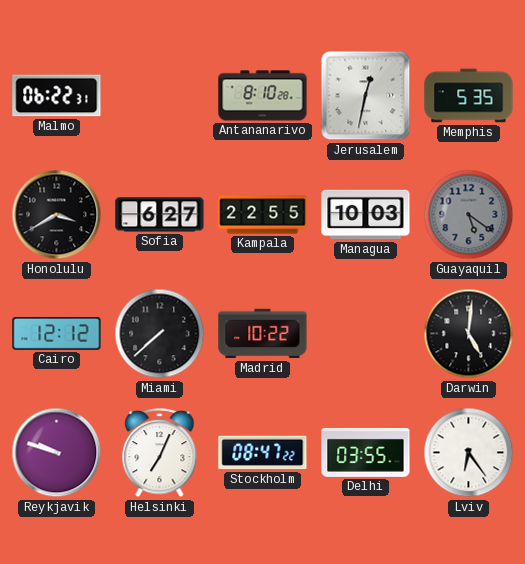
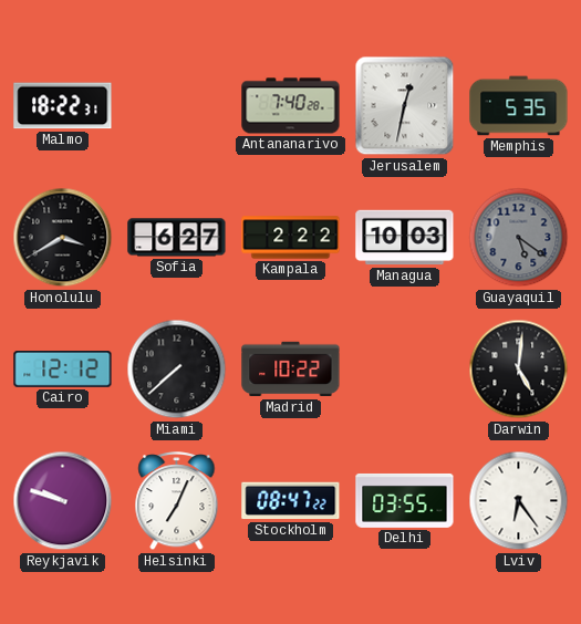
Malmo: 06:22 -> 18:22
Antananarivo: 8:10 -> 7:40
Kampala: 22:55 -> 2:22
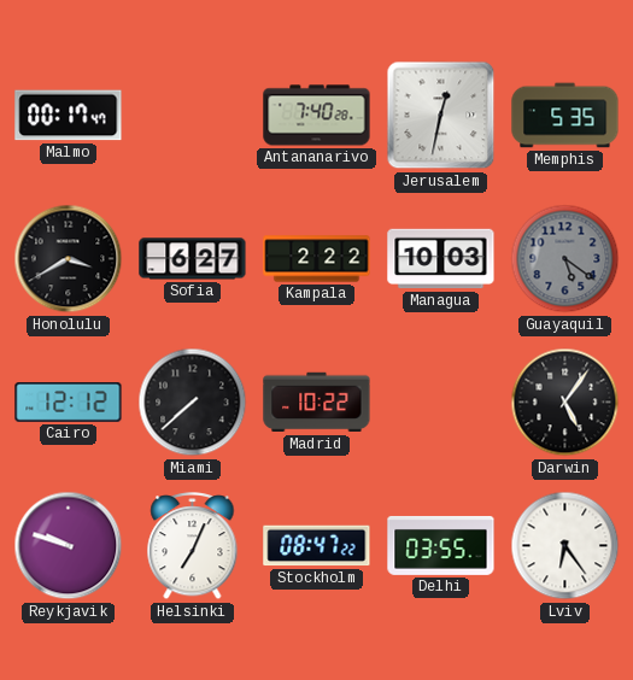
Malmo: 18:22 -> 00:17
Darwin: 5:01 -> 5:06
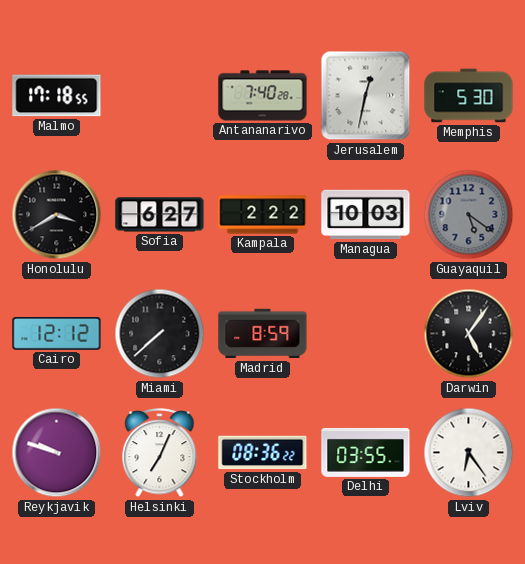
Malmo: 00:17 -> 17:18
Memphis: 5:35 -> 5:30
Madrid: 10:22 -> 8:59
Stockholm: 08:47 -> 08:36
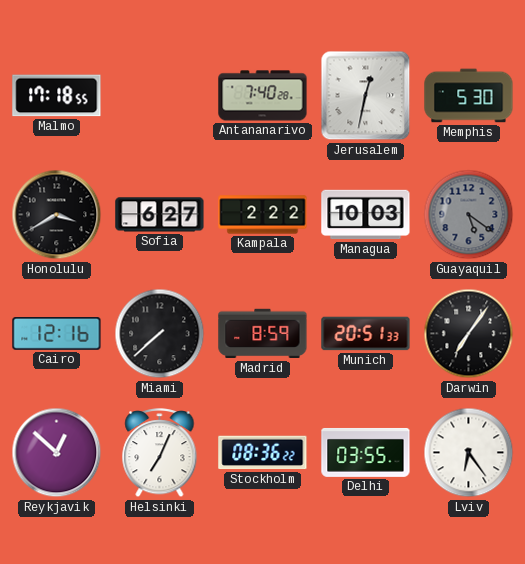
Cairo: 12:12 -> 12:16
Munich: none -> 20:51
Darwin: 5:06 -> 7:06
Reykjavik: 9:48 -> 12:52
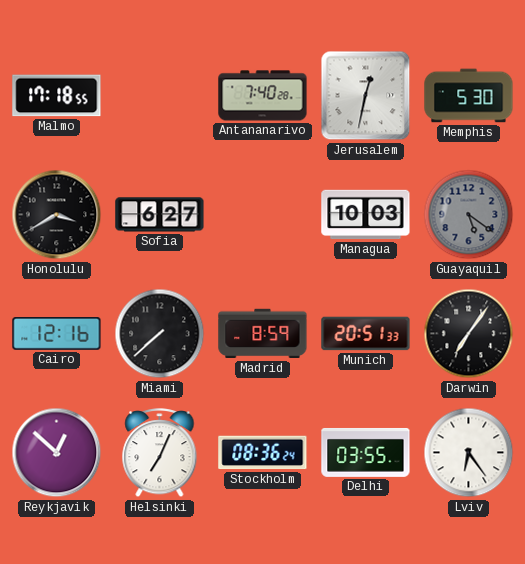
Kampala: 2:22 -> none
Stockholm: 08:36:22 -> 08:36:24
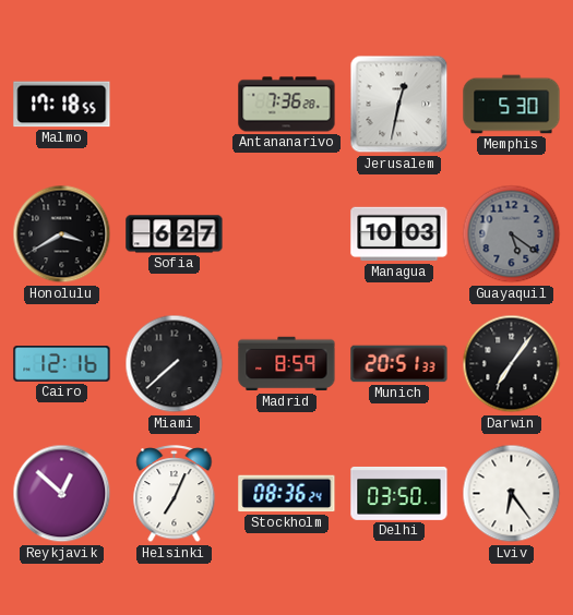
Antananarivo: 7:40 -> 7:36
Delhi: 03:55 -> 03:50
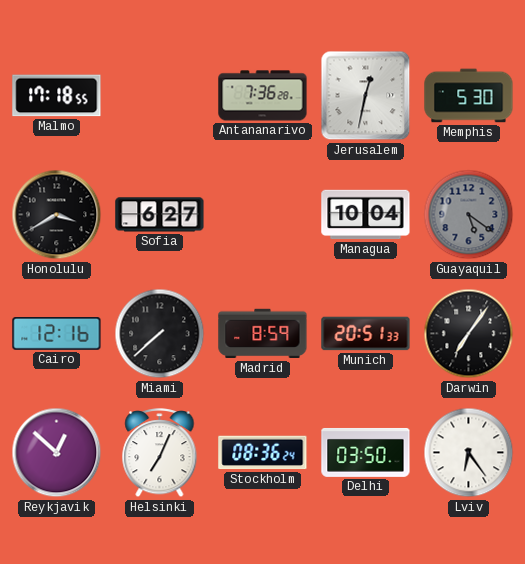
Managua: 10:03 -> 10:04
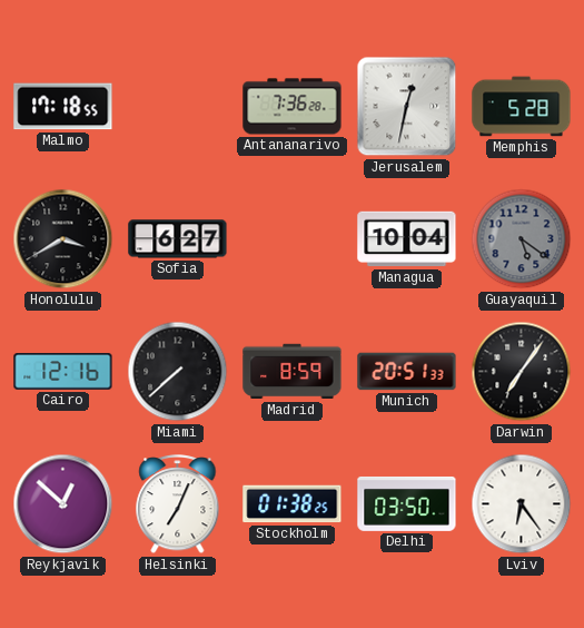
Memphis: 5:30 -> 5:28
Stockholm: 08:36 -> 01:38
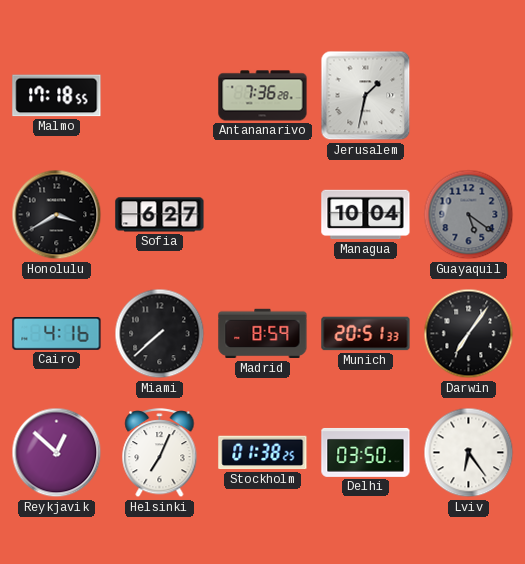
Jerusalem: 12:32 -> 1:32
Memphis: 5:28 -> none
Cairo: 12:16 -> 4:16
